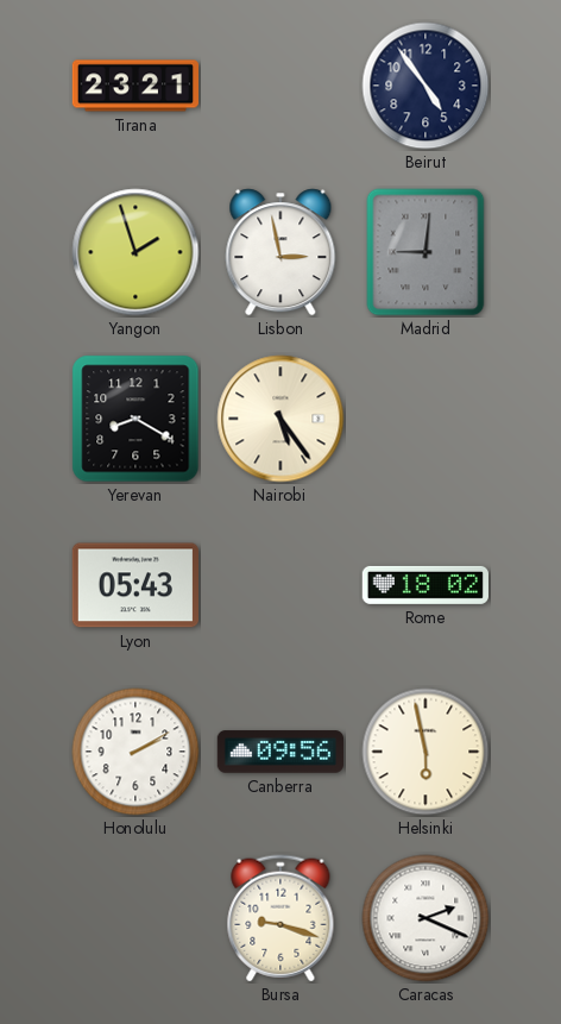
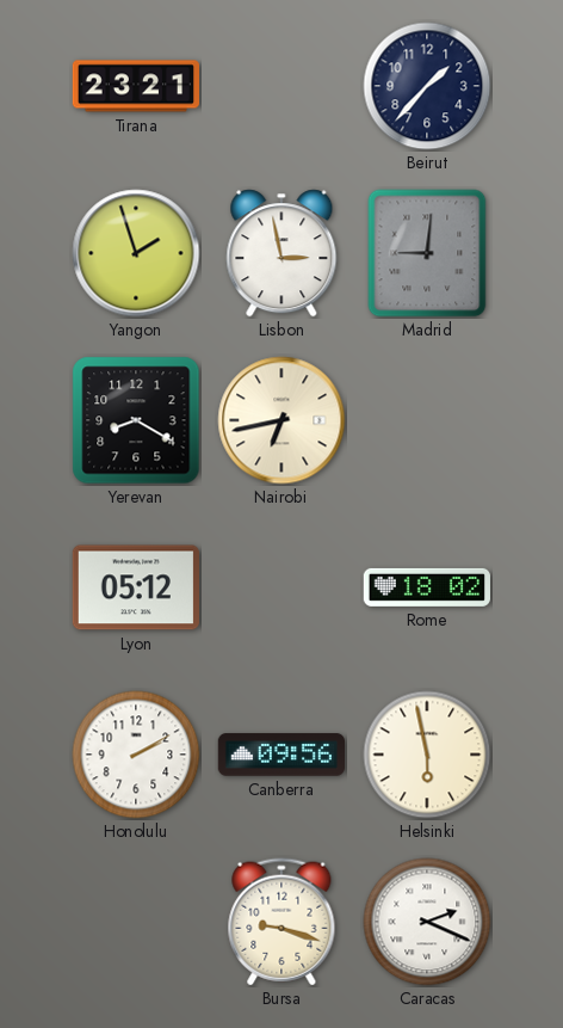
Beirut: 4:54 -> 1:37
Nairobi: 5:24 -> 6:43
Lyon: 05:43 -> 05:12
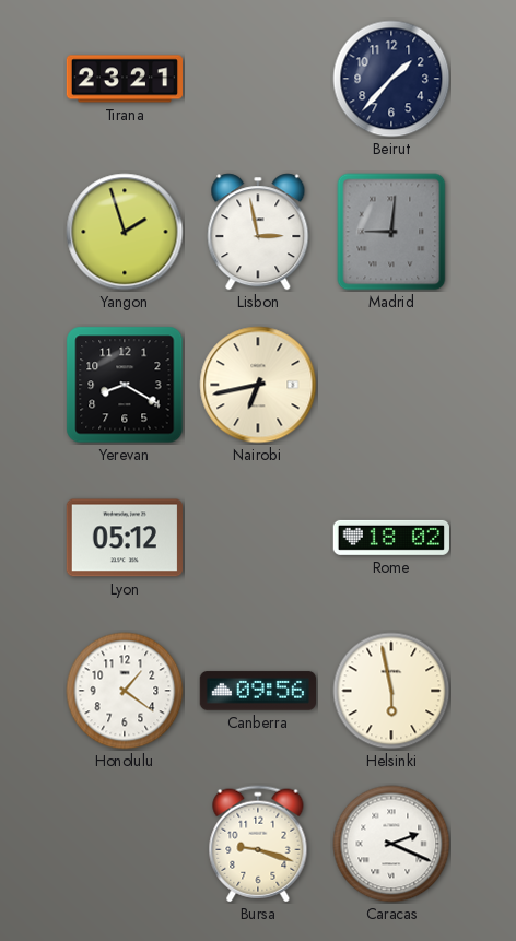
Honolulu: 2:10 -> 1:21
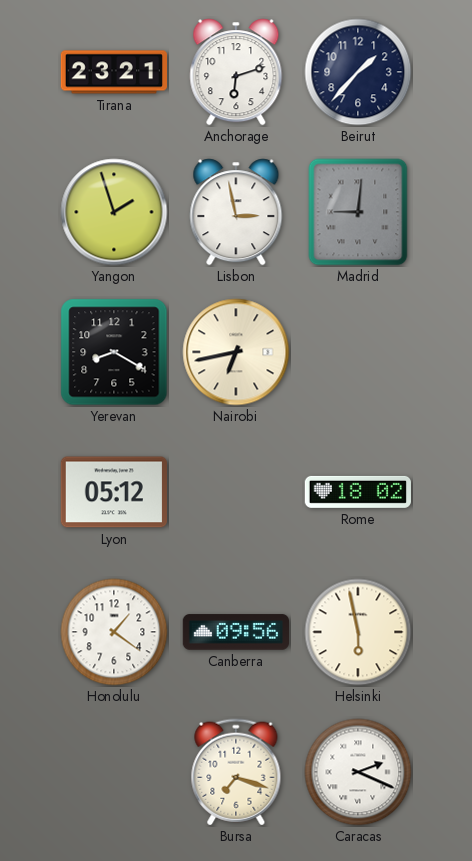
Anchorage: none -> 6:12
Bursa: 9:18 -> 7:18
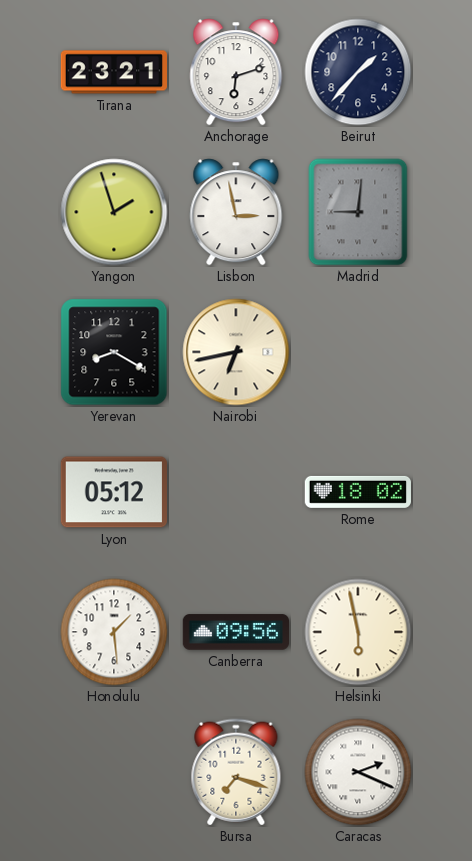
Honolulu: 1:21 -> 1:29
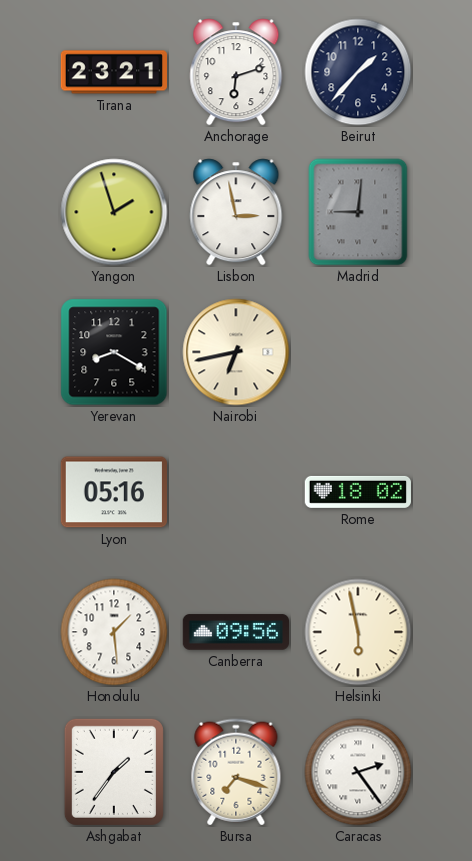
Lyon: 05:12 -> 05:16
Ashgabat: none -> 1:36
Caracas: 2:19 -> 2:24
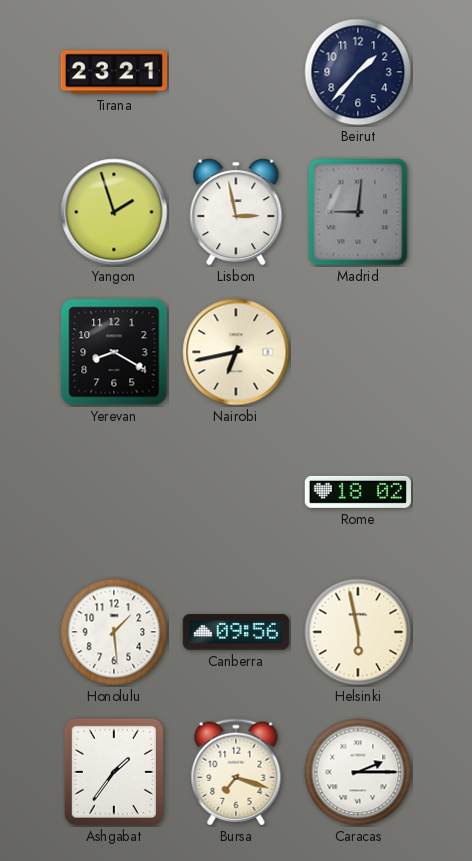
Anchorage: 6:12 -> none
Lyon: 05:16 -> none
Caracas: 2:24 -> 2:15
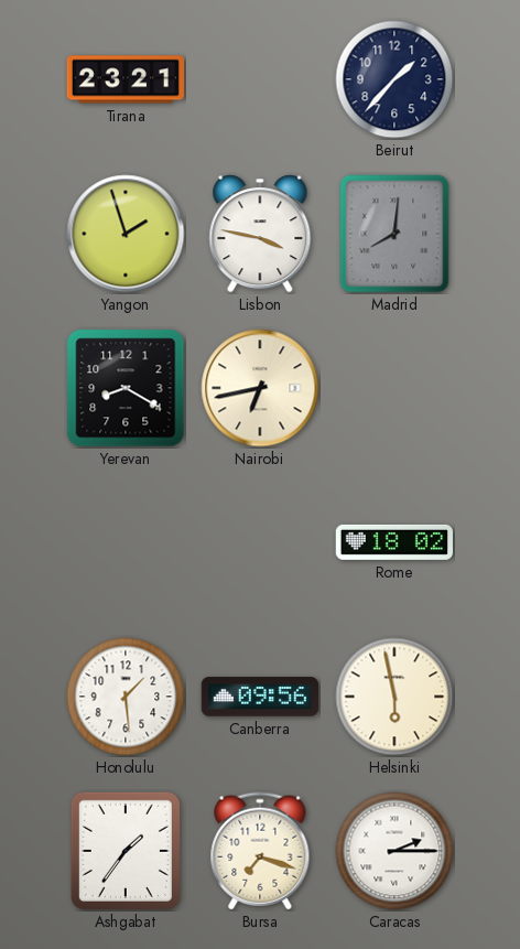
Lisbon: 2:58 -> 3:47
Madrid: 9:01 -> 8:01
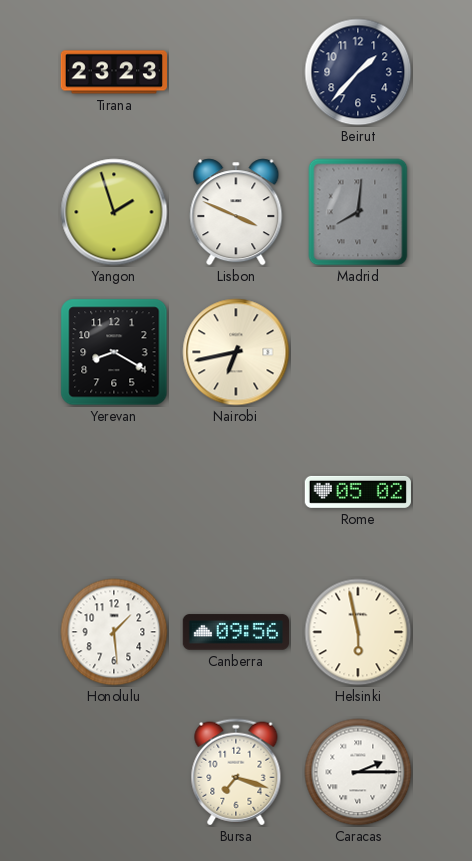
Tirana: 23:21 -> 23:23
Lisbon: 3:47 -> 3:49
Rome: 18:02 -> 05:02
Ashgabat: 1:36 -> none
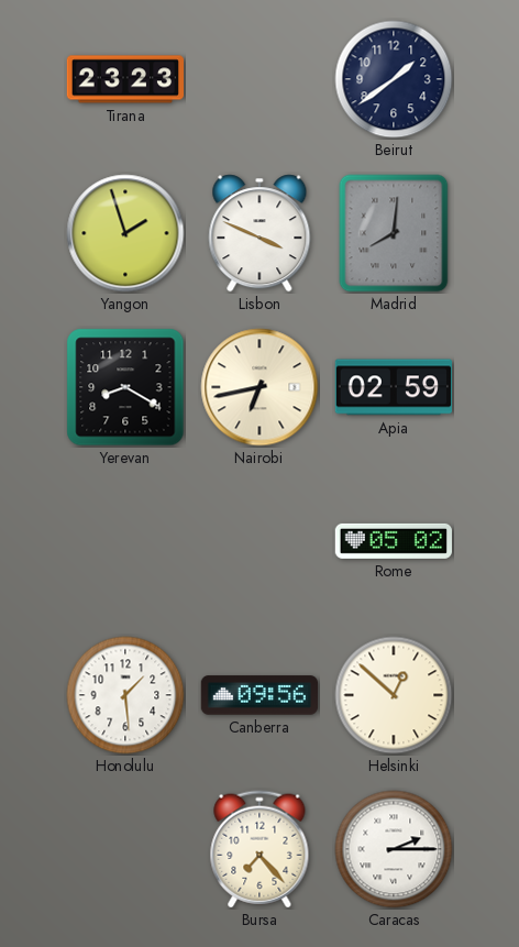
Beirut: 1:37 -> 1:39
Apia: none -> 02:59
Helsinki: 5:58 -> 12:52
Bursa: 7:18 -> 7:23
